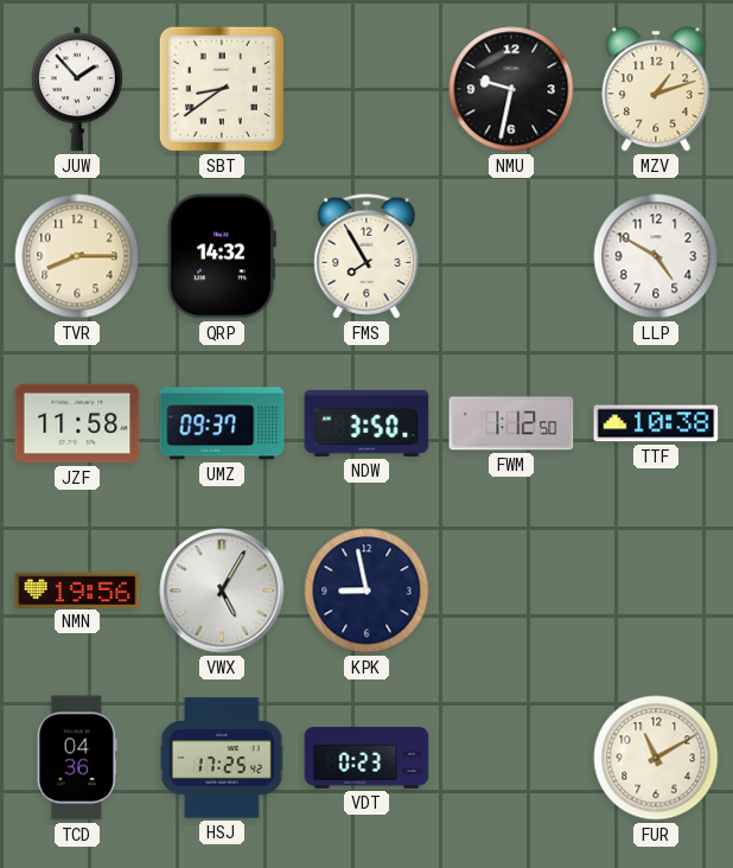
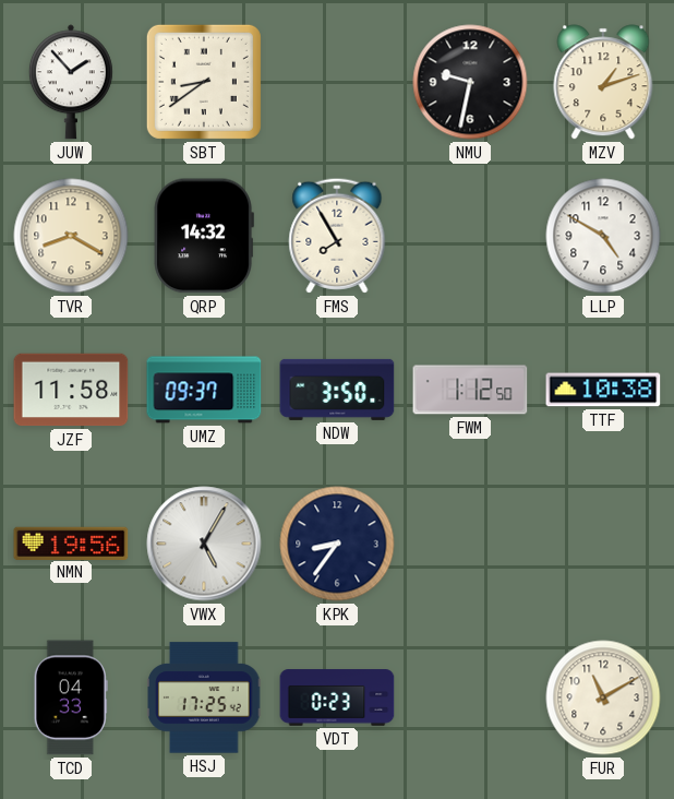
TVR: 8:15 -> 8:20
KPK: 8:58 -> 8:36
TCD: 04:36 -> 04:33
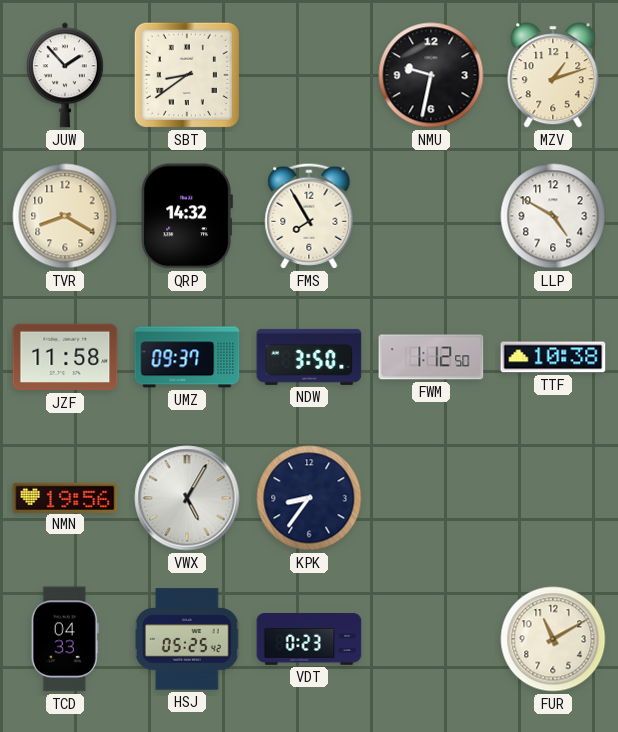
HSJ: 17:25 -> 05:25
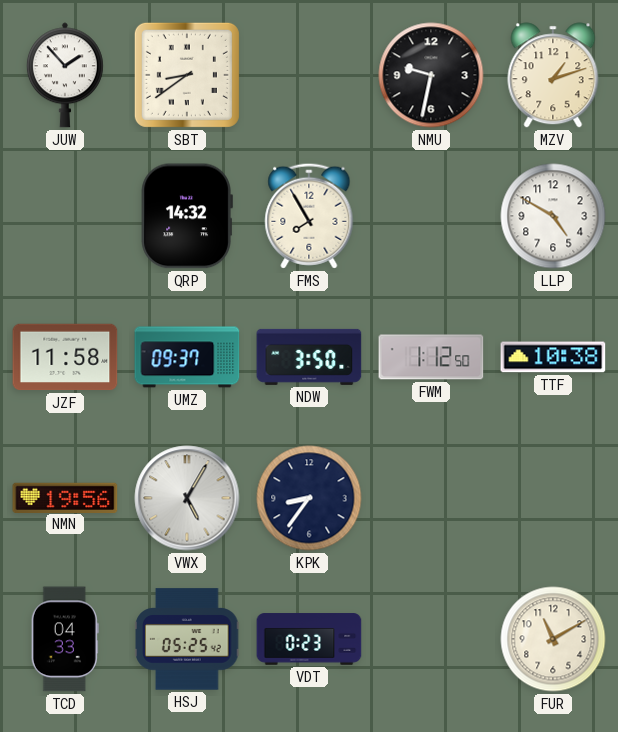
TVR: 8:20 -> none
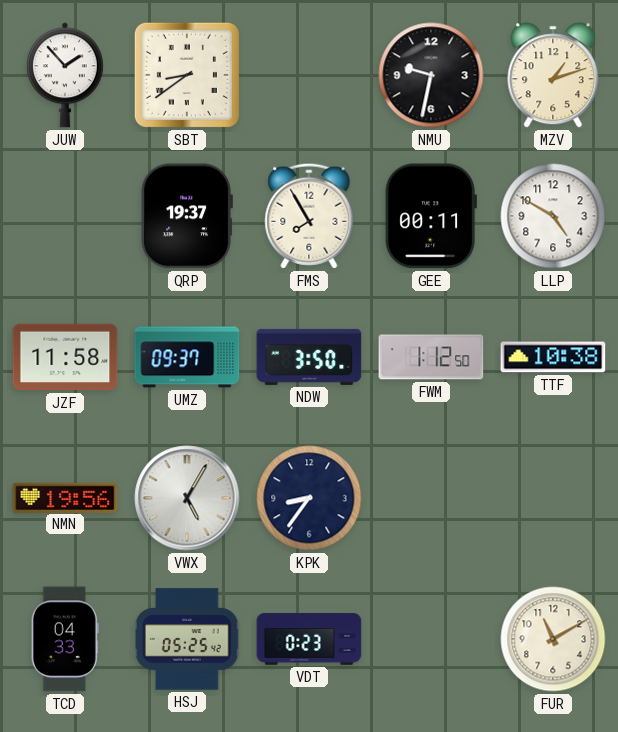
QRP: 14:32 -> 19:37
GEE: none -> 00:11
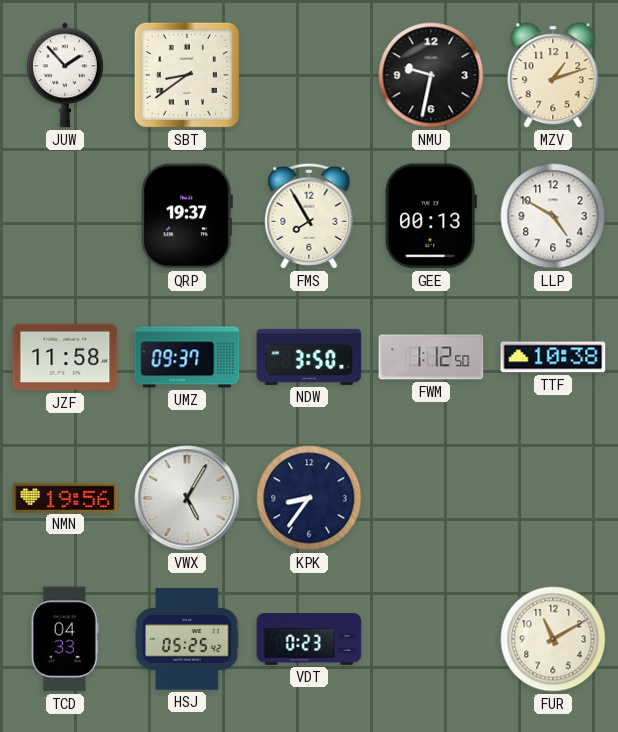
GEE: 00:11 -> 00:13
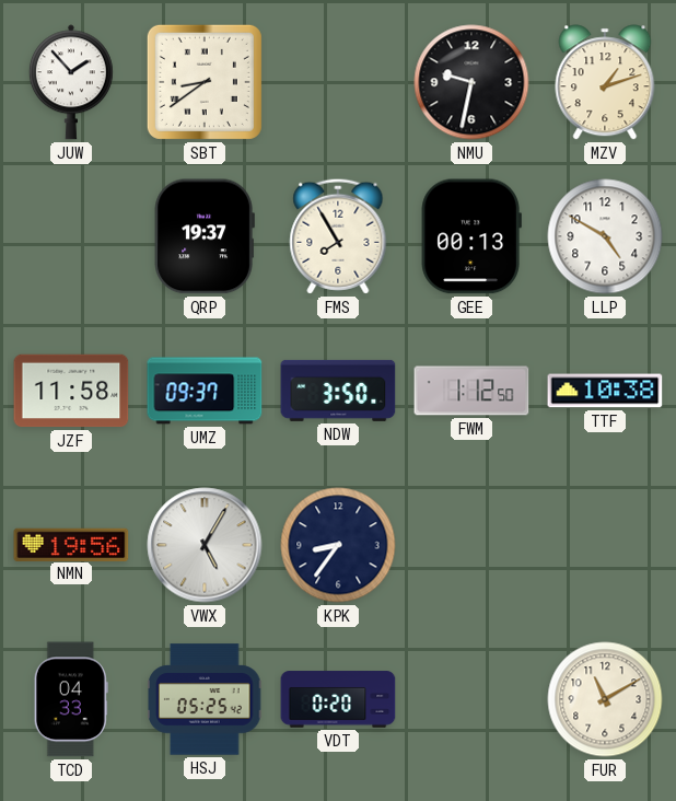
VDT: 0:23 -> 0:20
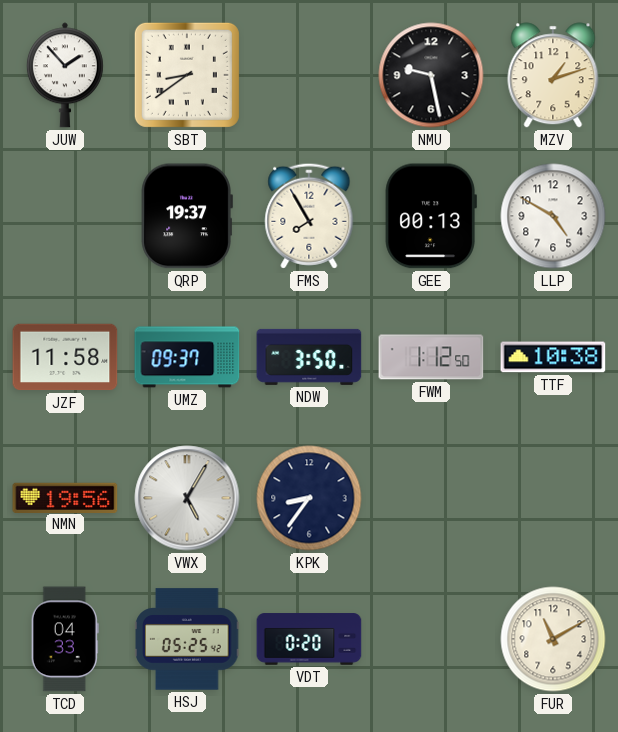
NMU: 9:32 -> 9:28
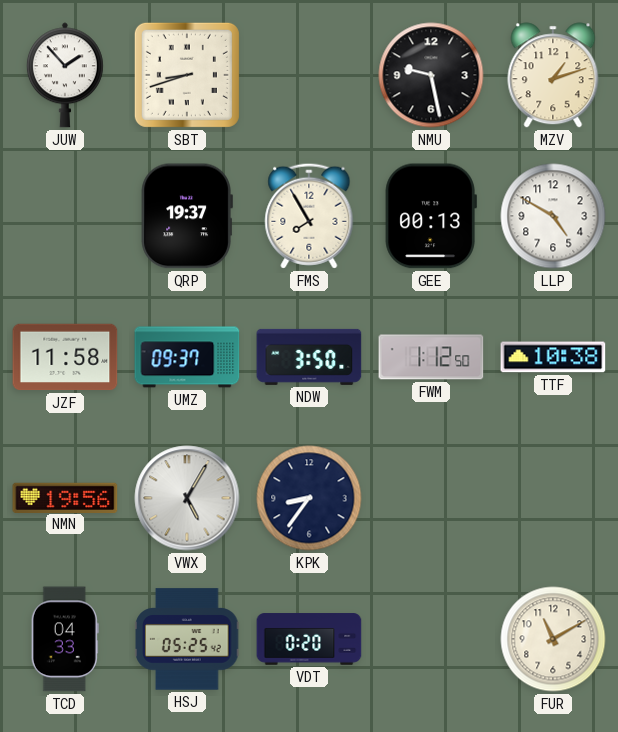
SBT: 8:39 -> 8:42
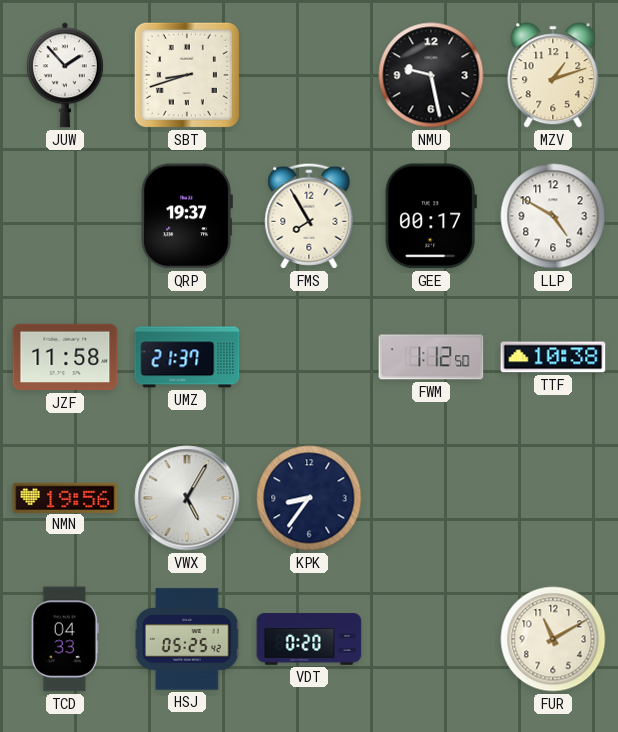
GEE: 00:13 -> 00:17
UMZ: 09:37 -> 21:37
NDW: 3:50 -> none
